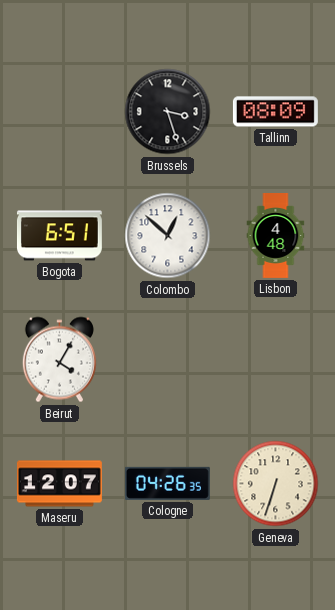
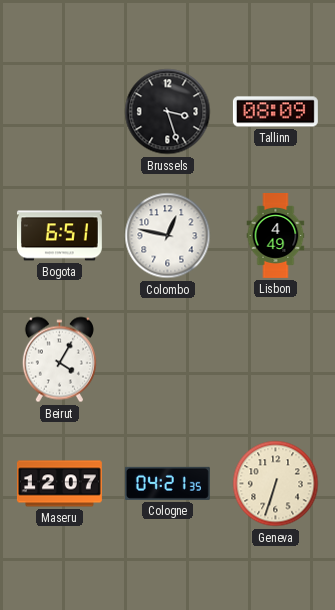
Colombo: 12:52 -> 12:47
Lisbon: 4:48 -> 4:49
Cologne: 04:26 -> 04:21
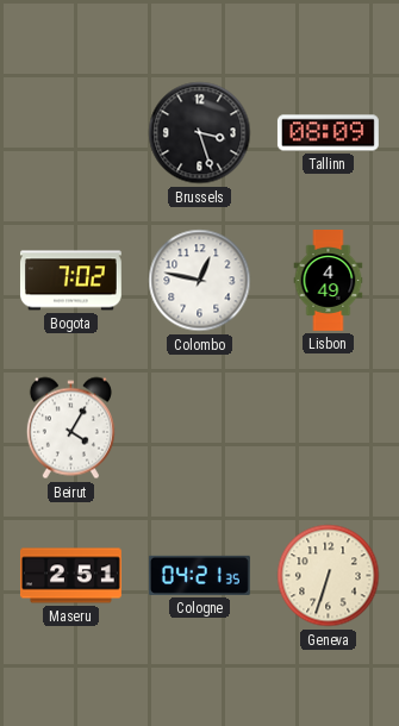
Bogota: 6:51 -> 7:02
Maseru: 12:07 -> 2:51
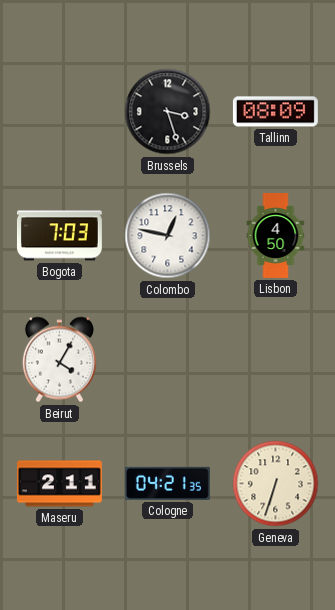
Bogota: 7:02 -> 7:03
Lisbon: 4:49 -> 4:50
Maseru: 2:51 -> 2:11
